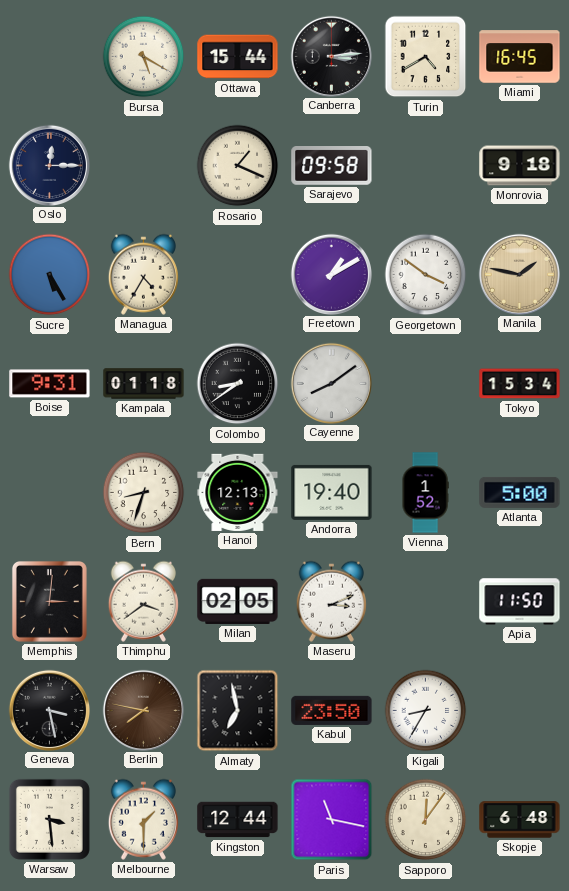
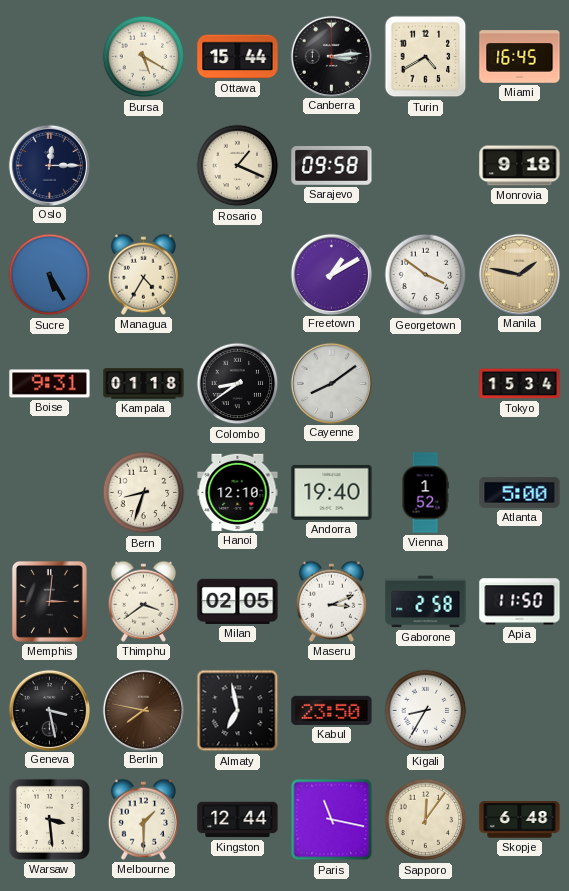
Hanoi: 12:13 -> 12:10
Gaborone: none -> 2:58
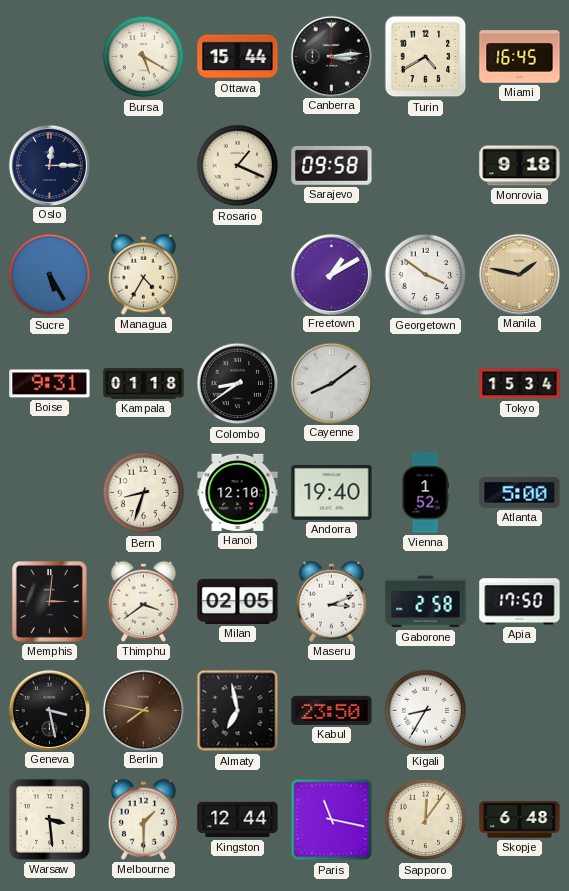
Apia: 11:50 -> 17:50
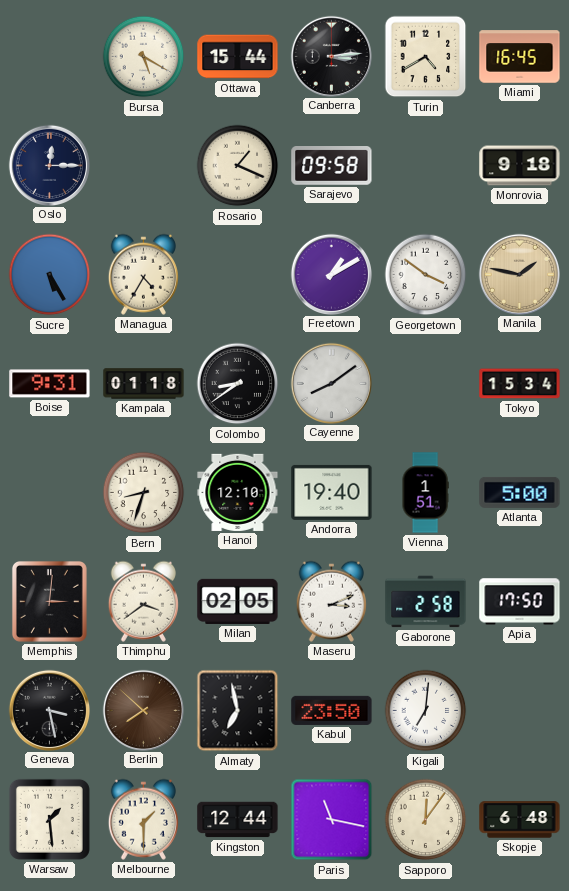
Vienna: 1:52 -> 1:51
Berlin: 7:47 -> 7:52
Kigali: 8:35 -> 7:01
Warsaw: 3:29 -> 1:29
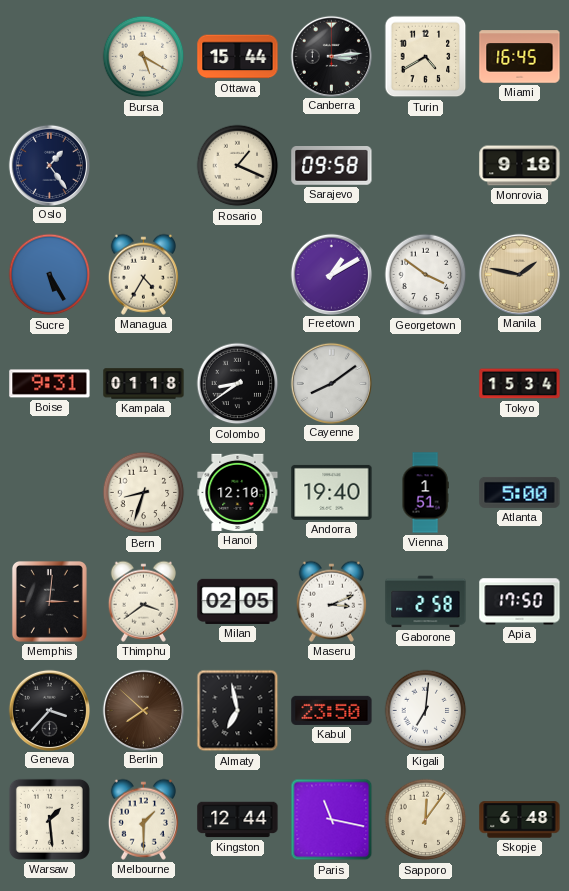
Oslo: 12:15 -> 1:24
Geneva: 3:28 -> 3:37
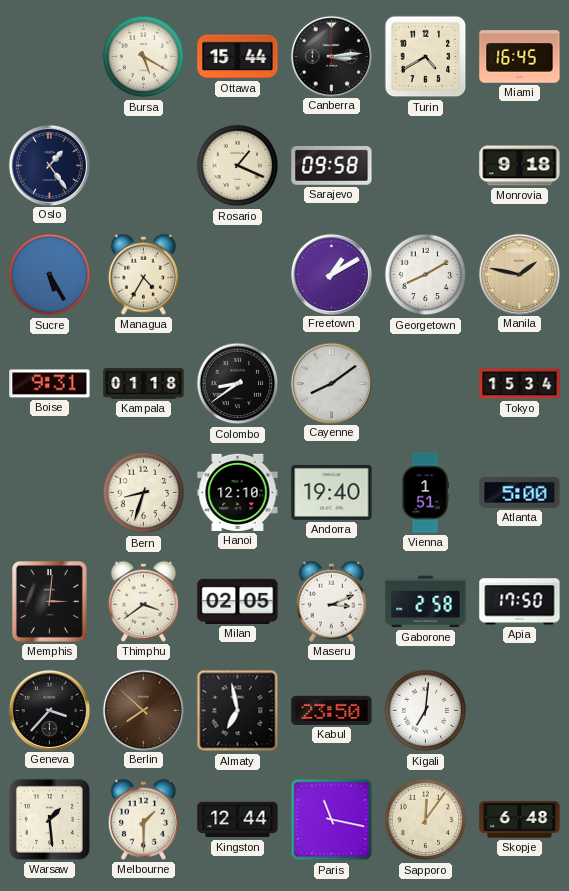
Georgetown: 3:51 -> 8:10
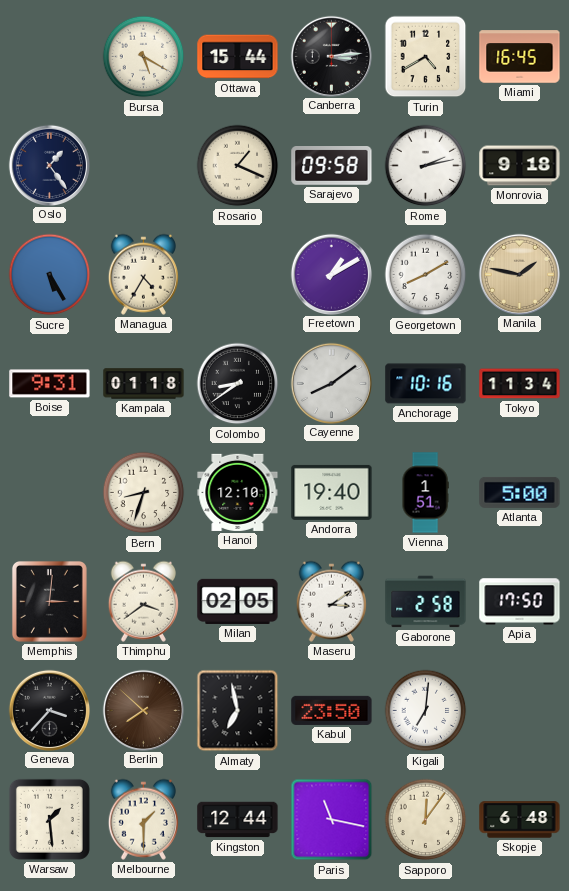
Rome: none -> 2:13
Anchorage: none -> 10:16
Tokyo: 15:34 -> 11:34
Maseru: 3:11 -> 3:09
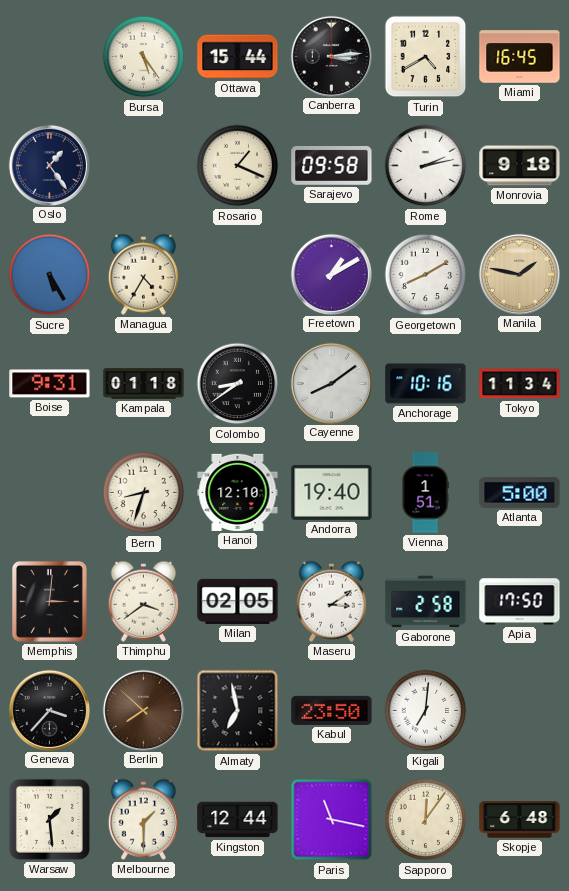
Bursa: 5:20 -> 5:24
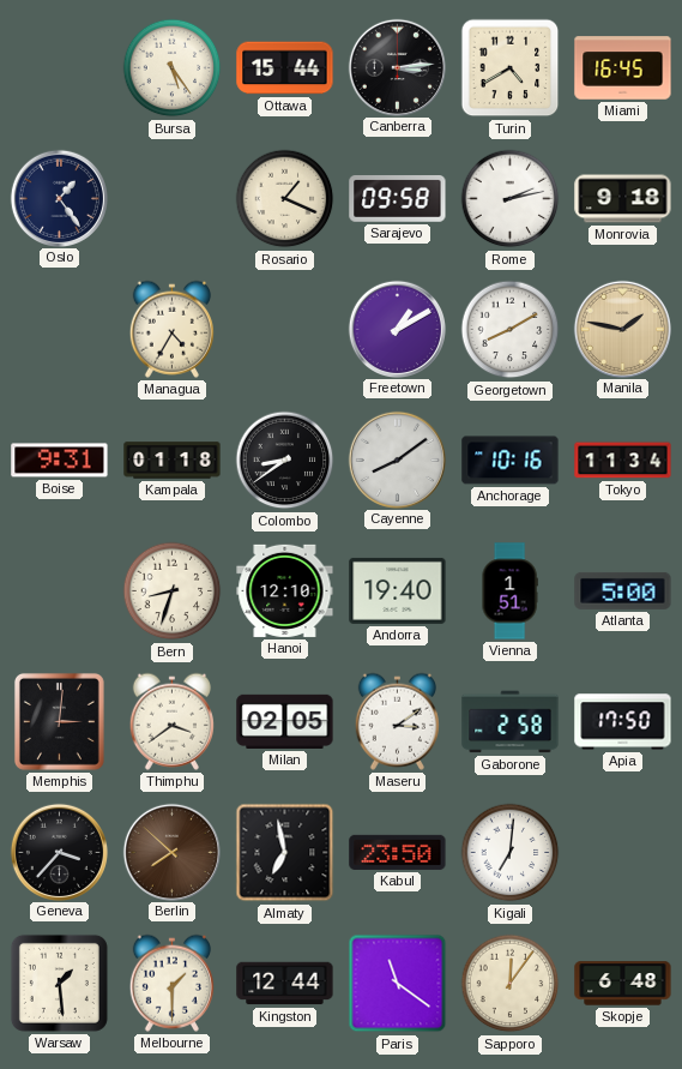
Sucre: 5:25 -> none
Paris: 11:17 -> 11:21
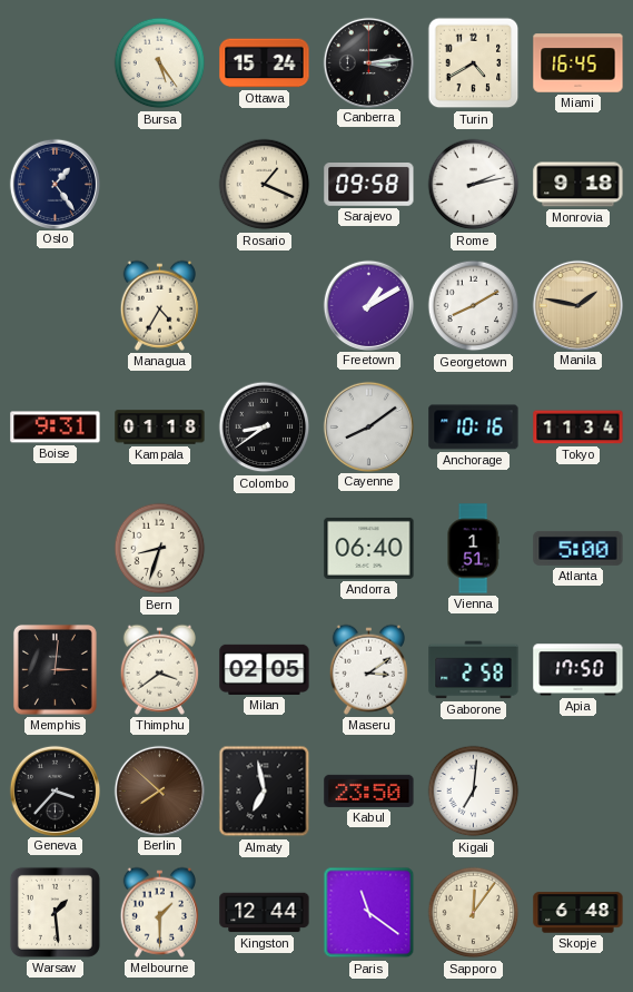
Ottawa: 15:44 -> 15:24
Hanoi: 12:10 -> none
Andorra: 19:40 -> 06:40
